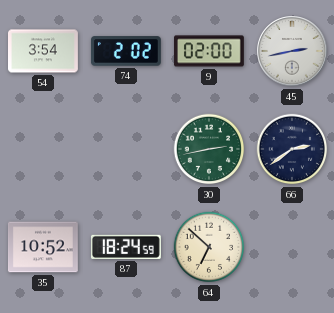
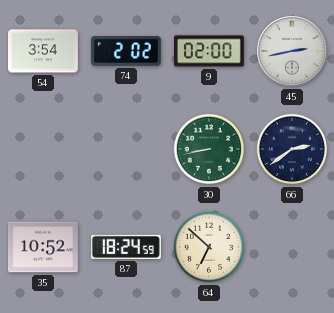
30: 2:43 -> 8:43
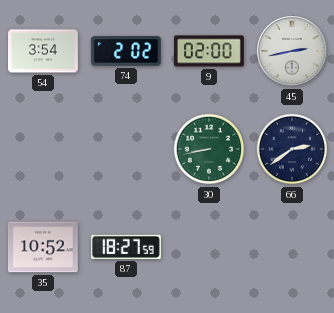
87: 18:24 -> 18:27
64: 6:52 -> none
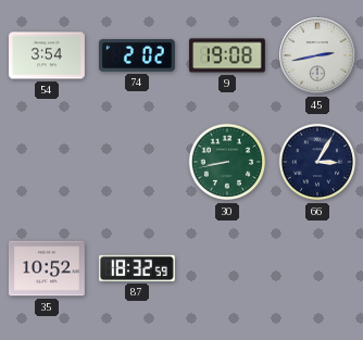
9: 02:00 -> 19:08
66: 2:39 -> 3:05
87: 18:27 -> 18:32
